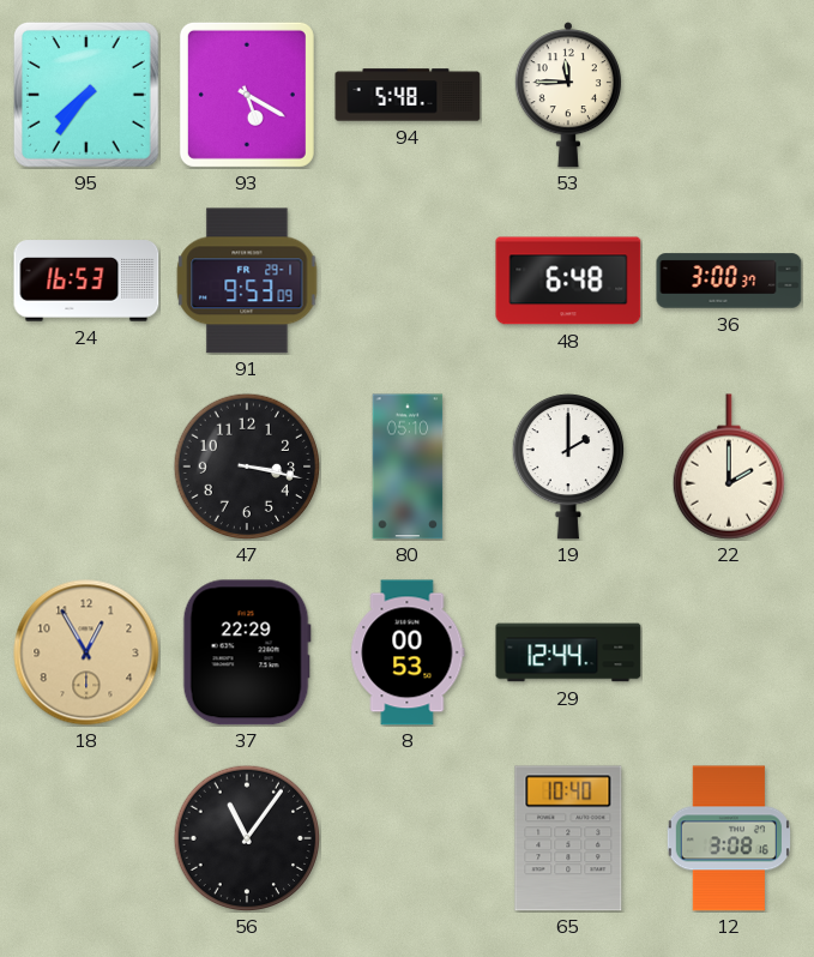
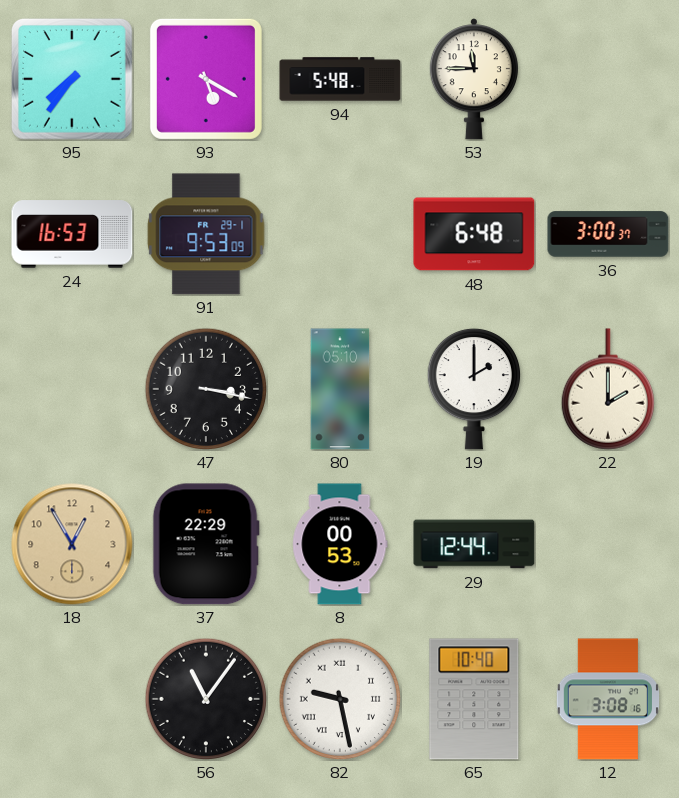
82: none -> 9:28
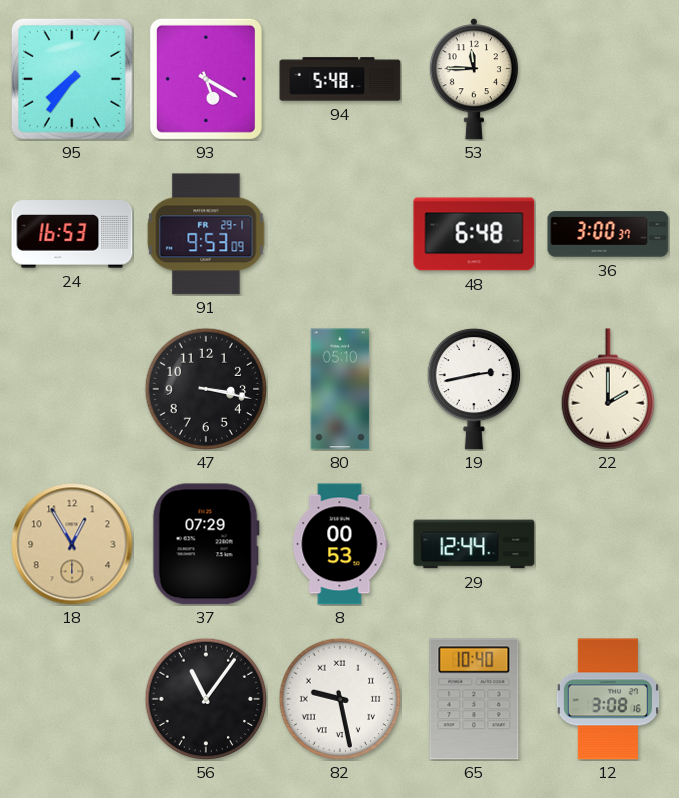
19: 2:00 -> 2:43
37: 22:29 -> 07:29
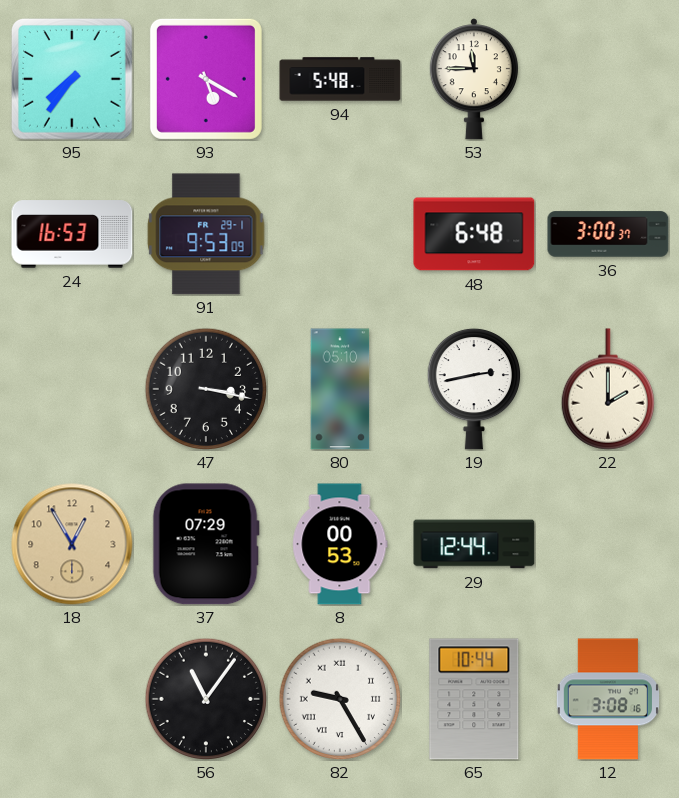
82: 9:28 -> 9:25
65: 10:40 -> 10:44
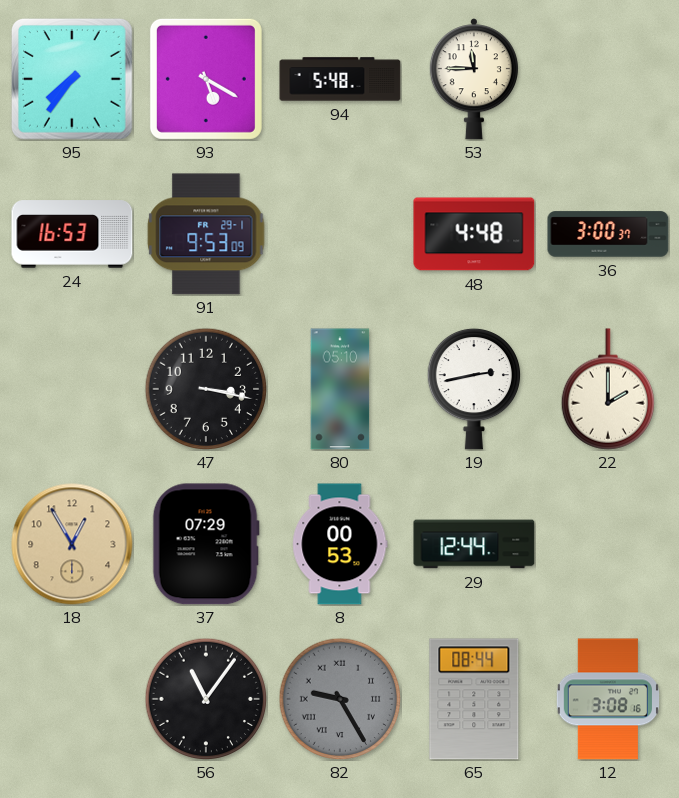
48: 6:48 -> 4:48
82 dial: white -> grey
65: 10:44 -> 08:44
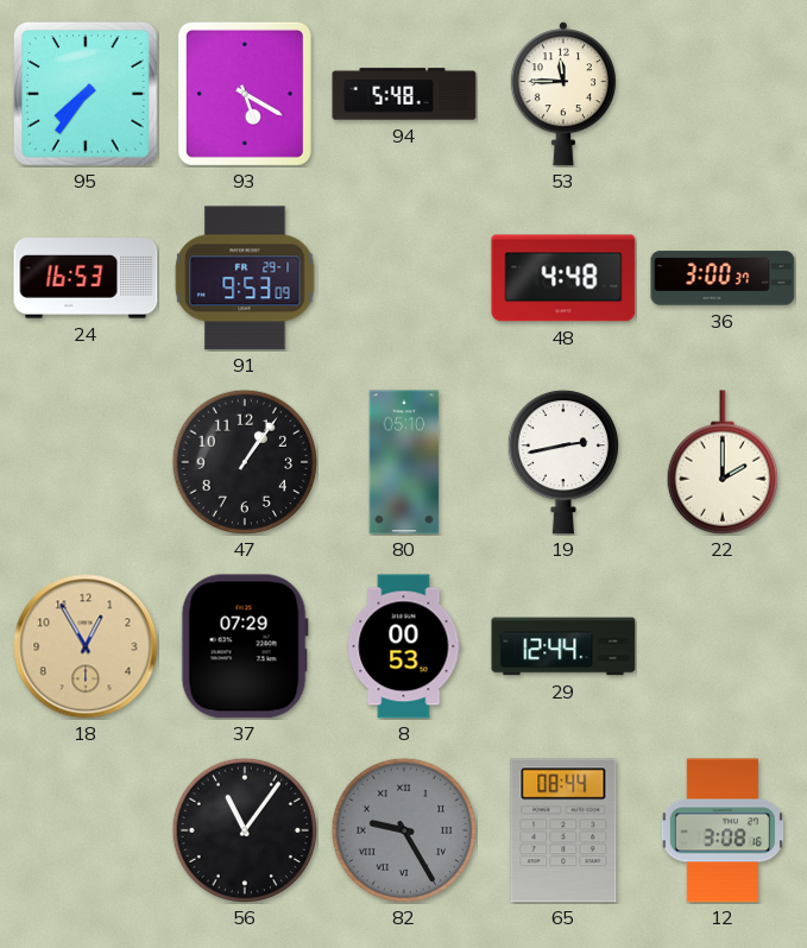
47: 3:17 -> 1:06
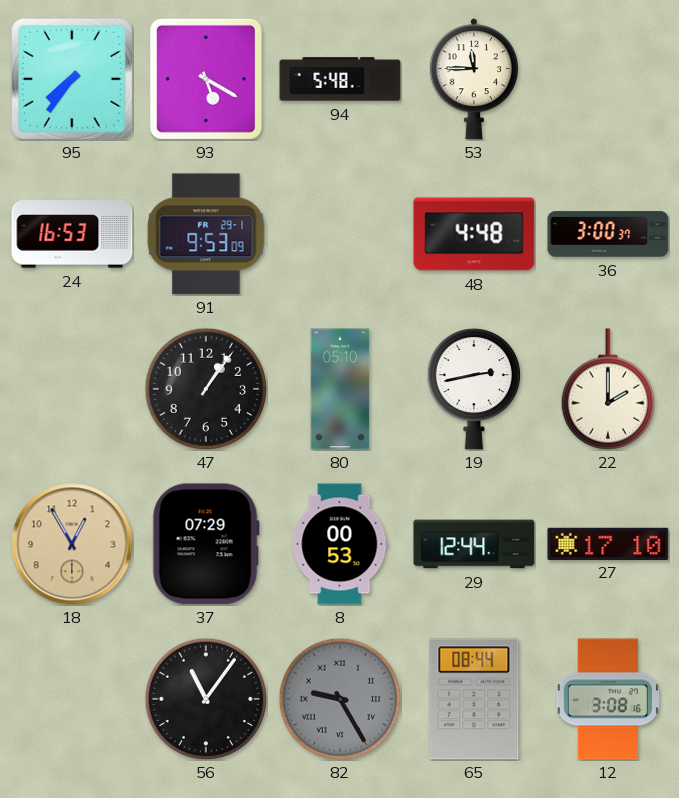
27: none -> 17:10
